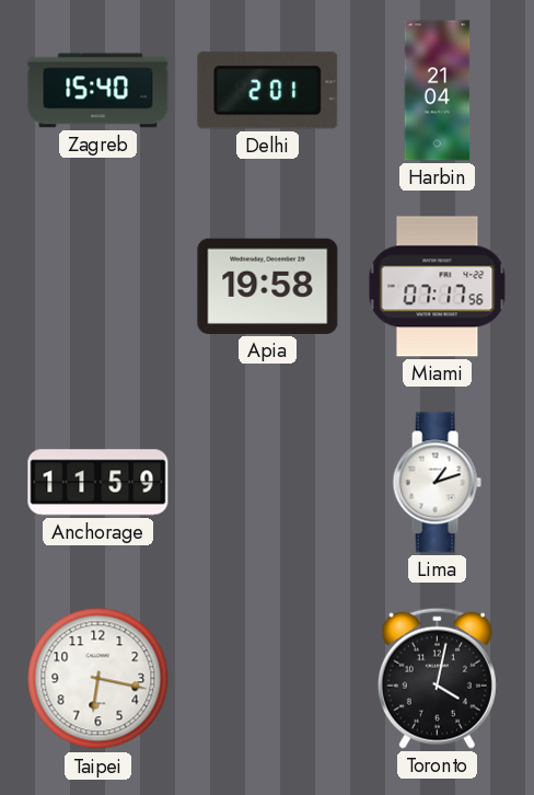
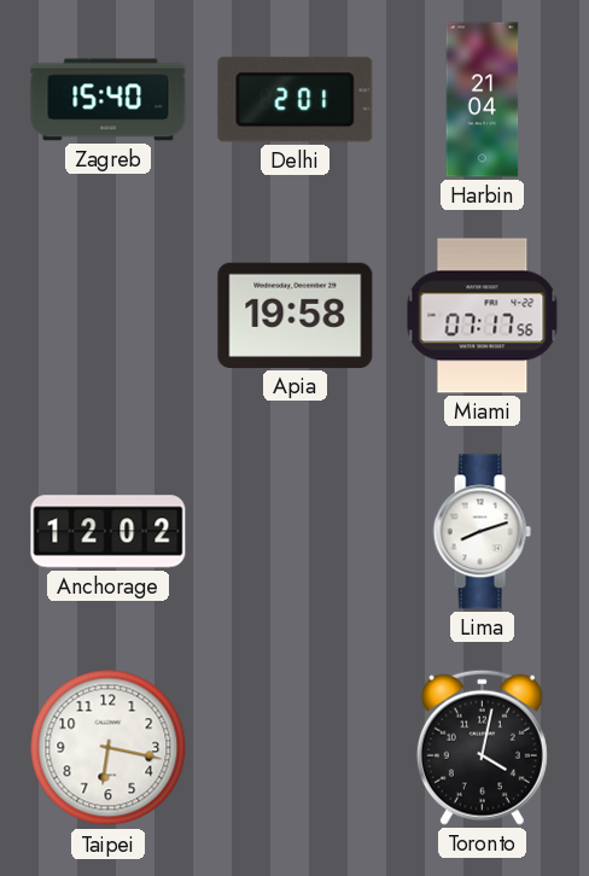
Anchorage: 11:59 -> 12:02
Lima: 1:12 -> 8:12
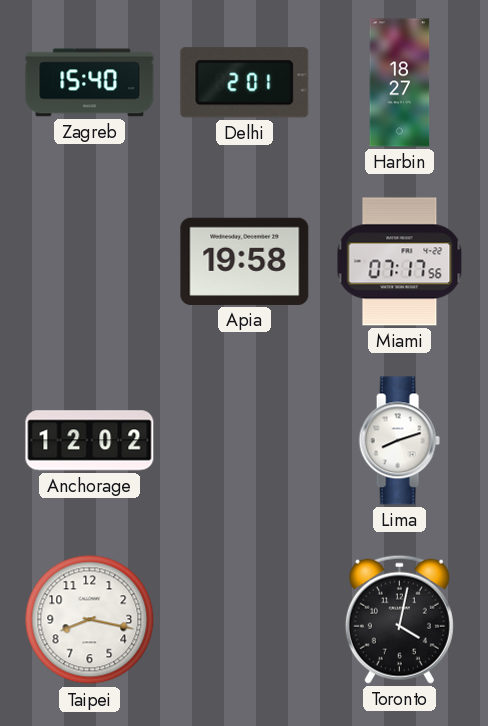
Harbin: 21:04 -> 18:27
Taipei: 6:17 -> 8:17
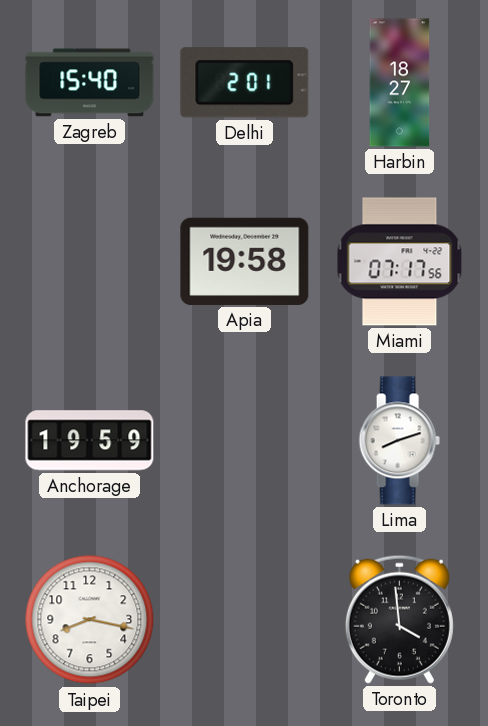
Anchorage: 12:02 -> 19:59
Toronto: 4:02 -> 3:59
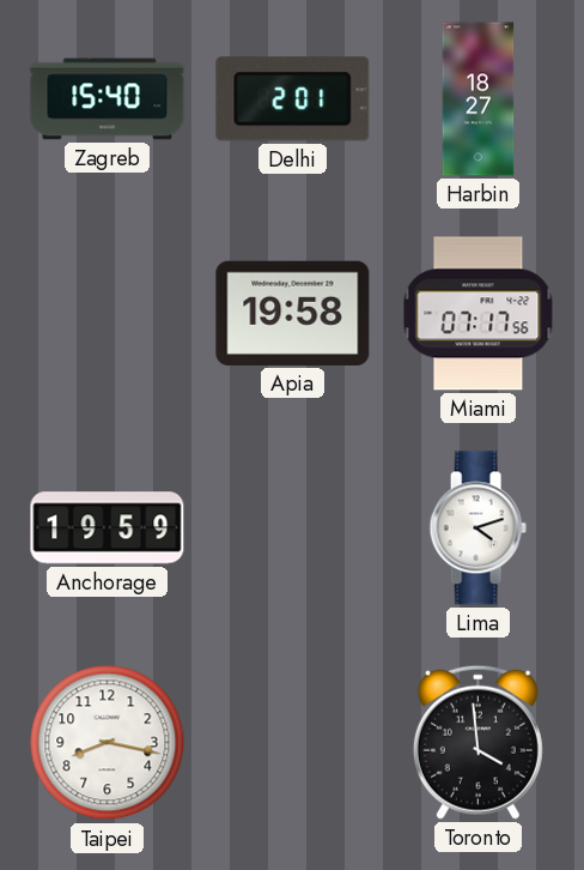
Lima: 8:12 -> 4:12
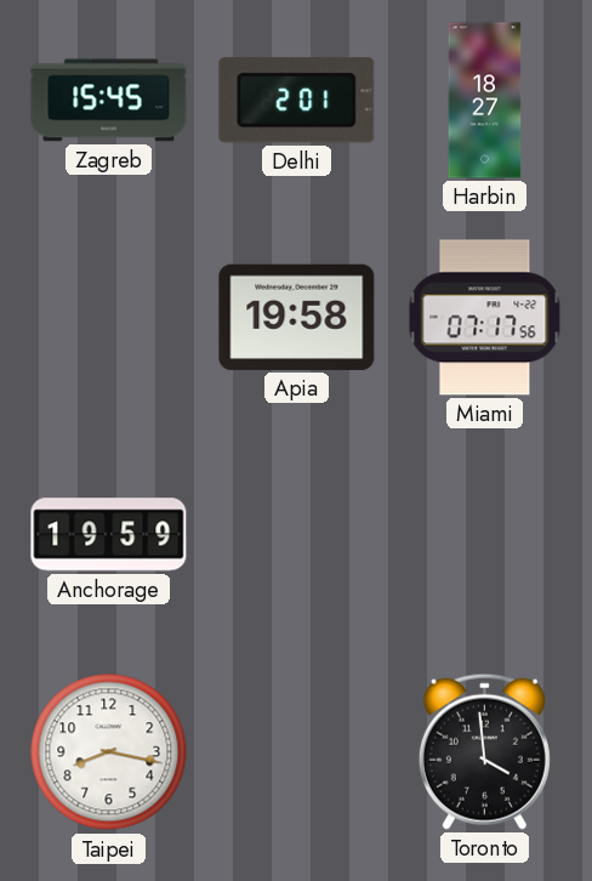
Zagreb: 15:40 -> 15:45
Lima: 4:12 -> none
